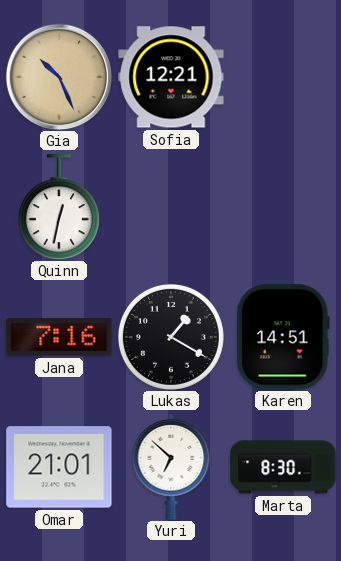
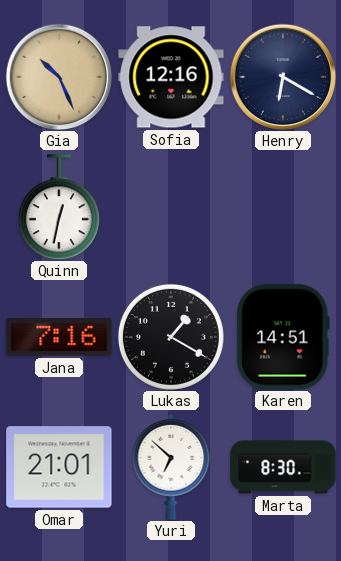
Sofia: 12:21 -> 12:16
Henry: none -> 6:20
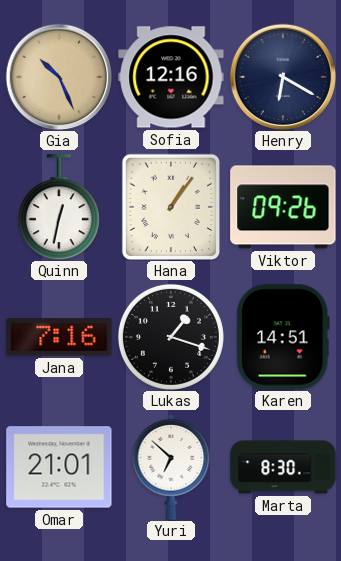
Hana: none -> 1:06
Viktor: none -> 09:26
Lukas: 1:20 -> 1:18
